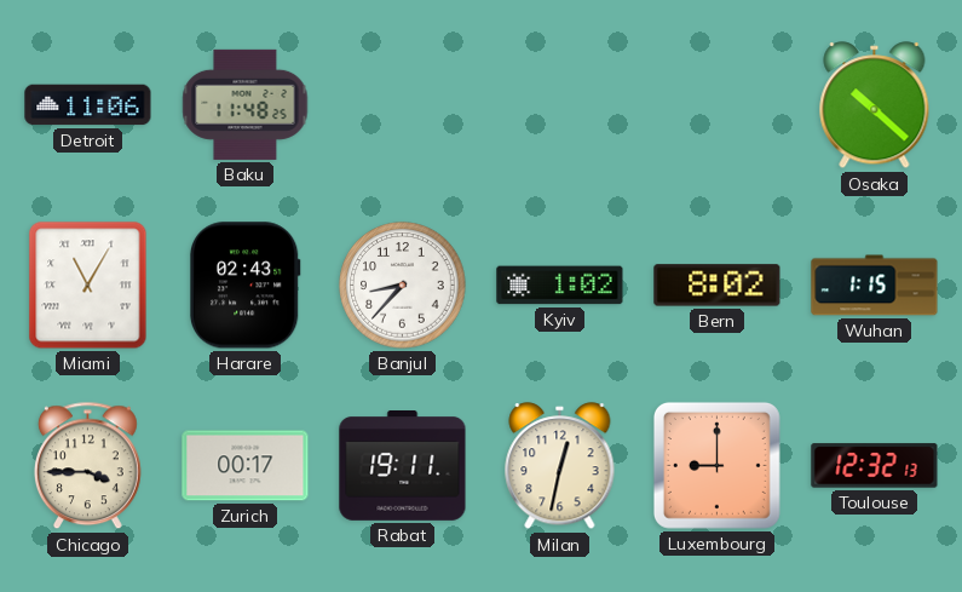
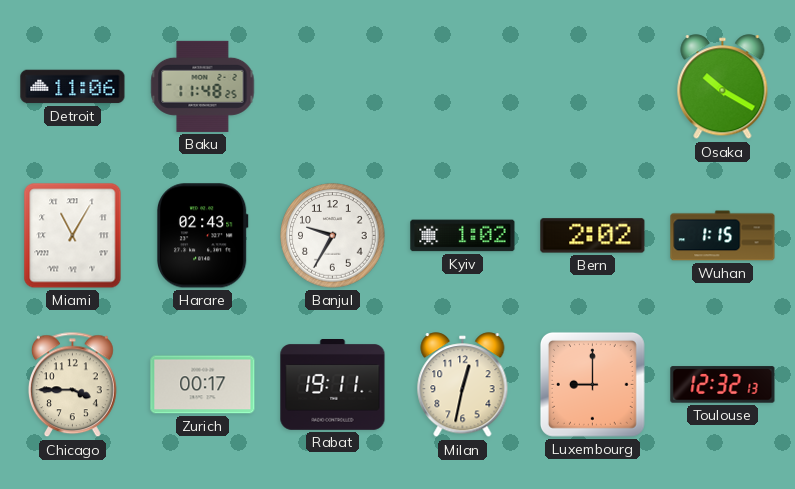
Osaka: 10:22 -> 10:20
Banjul: 8:37 -> 9:35
Bern: 8:02 -> 2:02
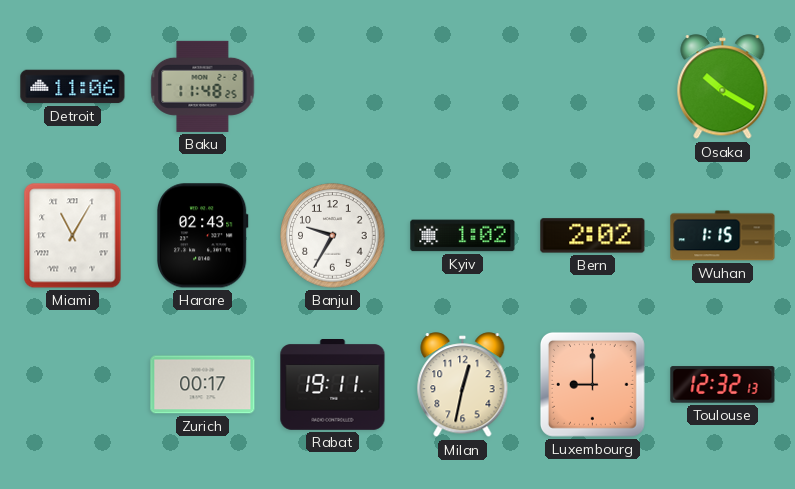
Chicago: 3:45 -> none
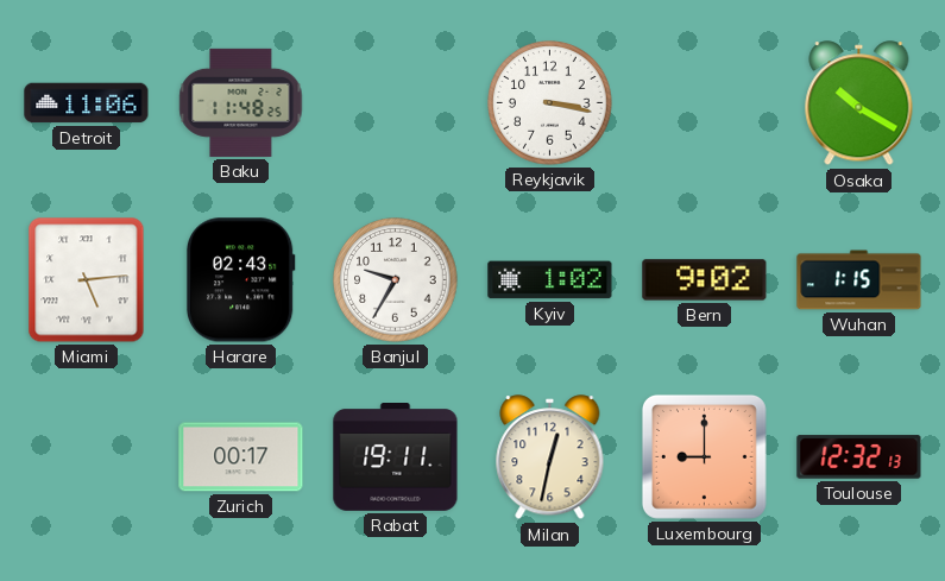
Reykjavik: none -> 3:17
Miami: 11:05 -> 5:14
Bern: 2:02 -> 9:02
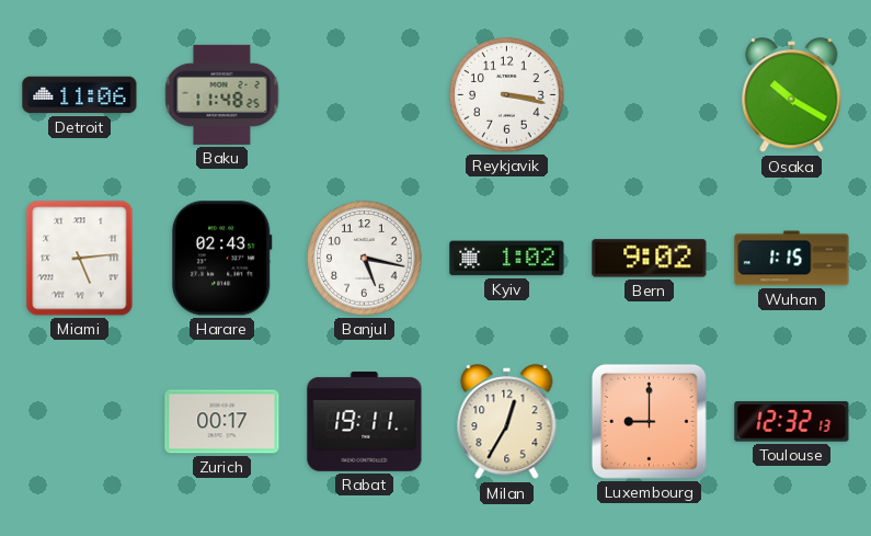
Banjul: 9:35 -> 5:17
Milan: 12:32 -> 12:35
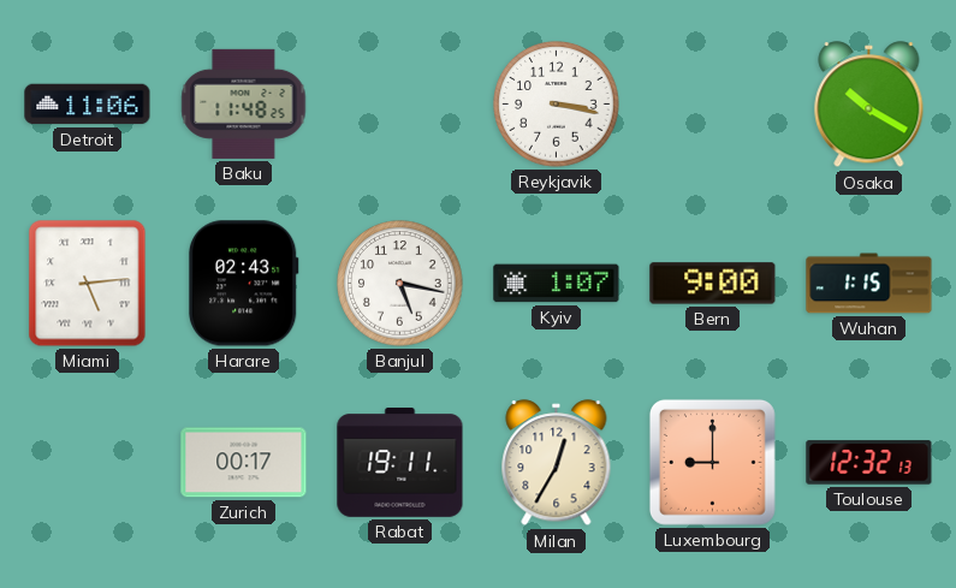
Kyiv: 1:02 -> 1:07
Bern: 9:02 -> 9:00
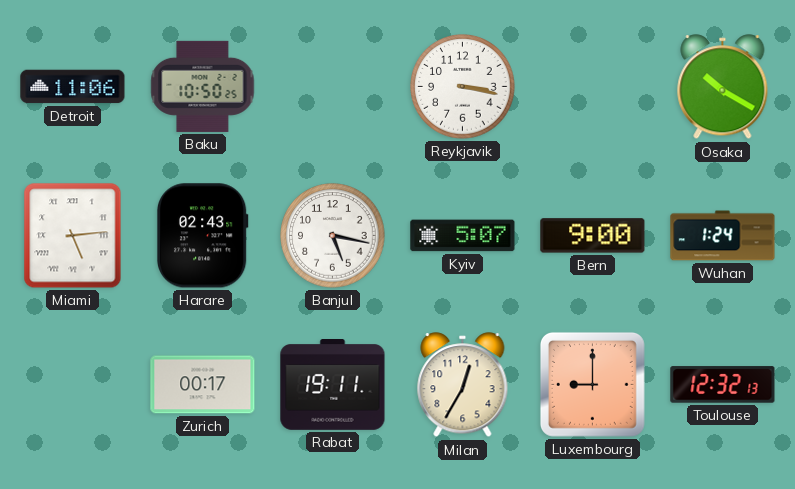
Baku: 11:48 -> 10:50
Kyiv: 1:07 -> 5:07
Wuhan: 1:15 -> 1:24
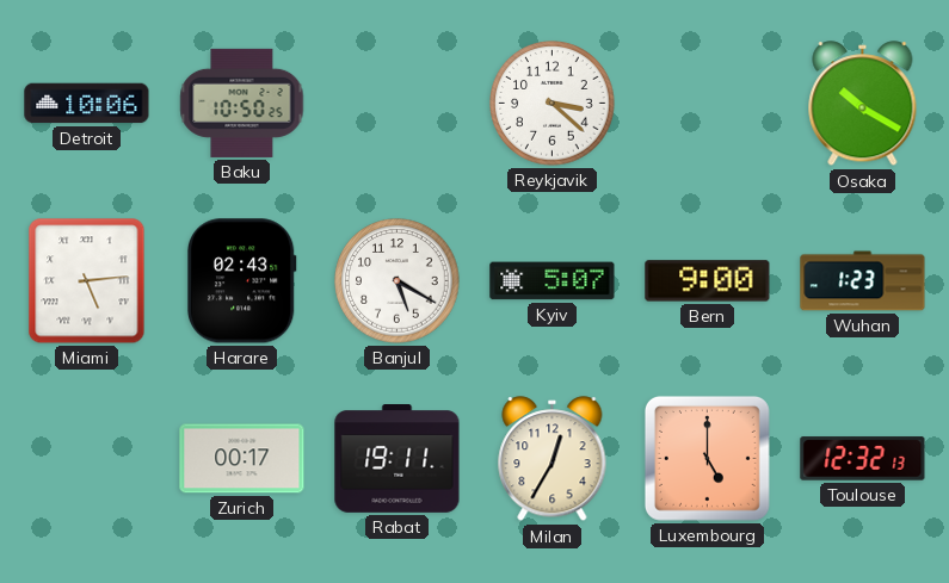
Detroit: 11:06 -> 10:06
Reykjavik: 3:17 -> 3:22
Banjul: 5:17 -> 5:20
Wuhan: 1:24 -> 1:23
Luxembourg: 9:00 -> 5:00
